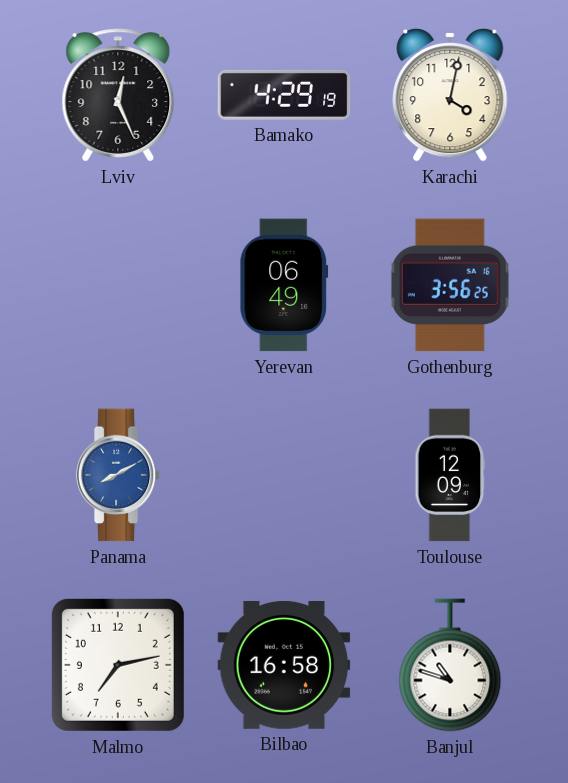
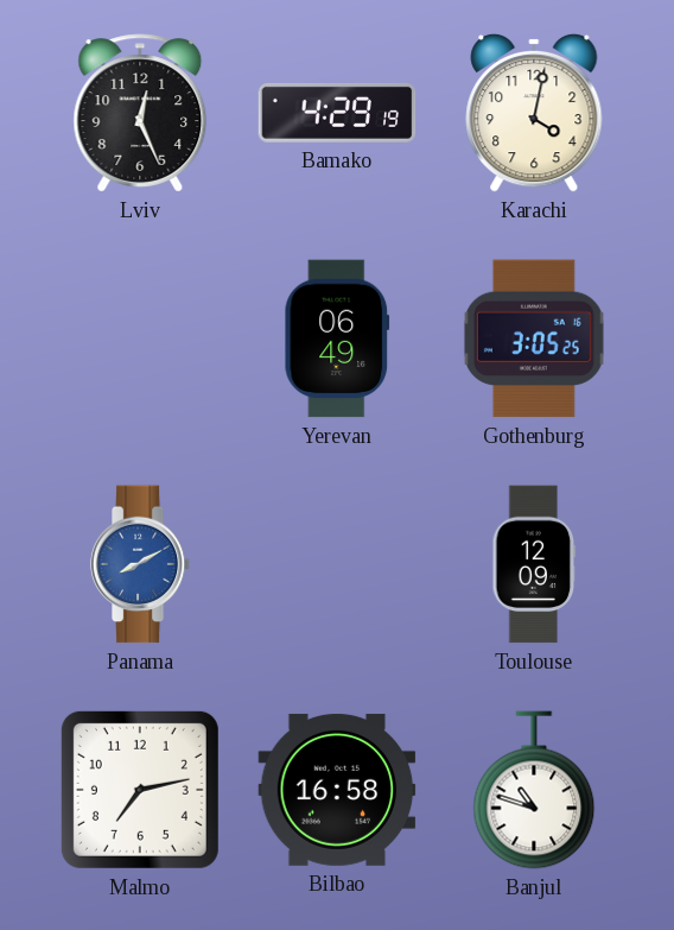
Gothenburg: 3:56 -> 3:05
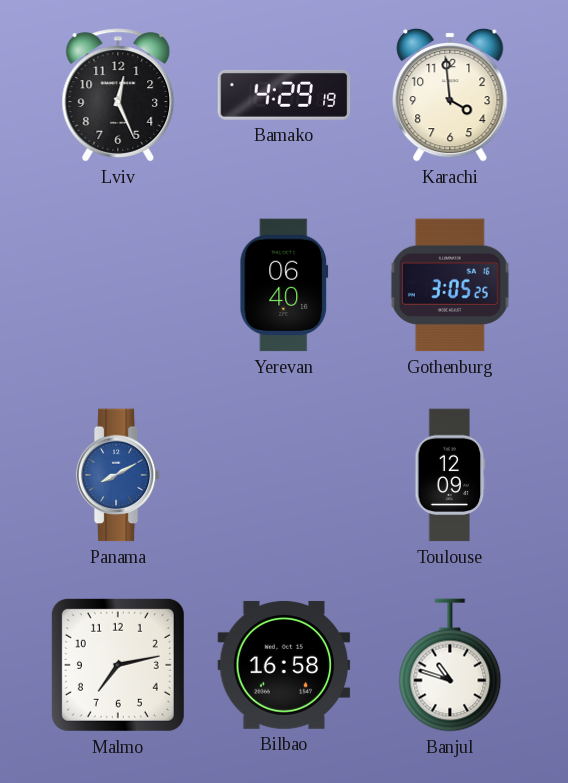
Karachi: 4:02 -> 3:59
Yerevan: 06:49 -> 06:40
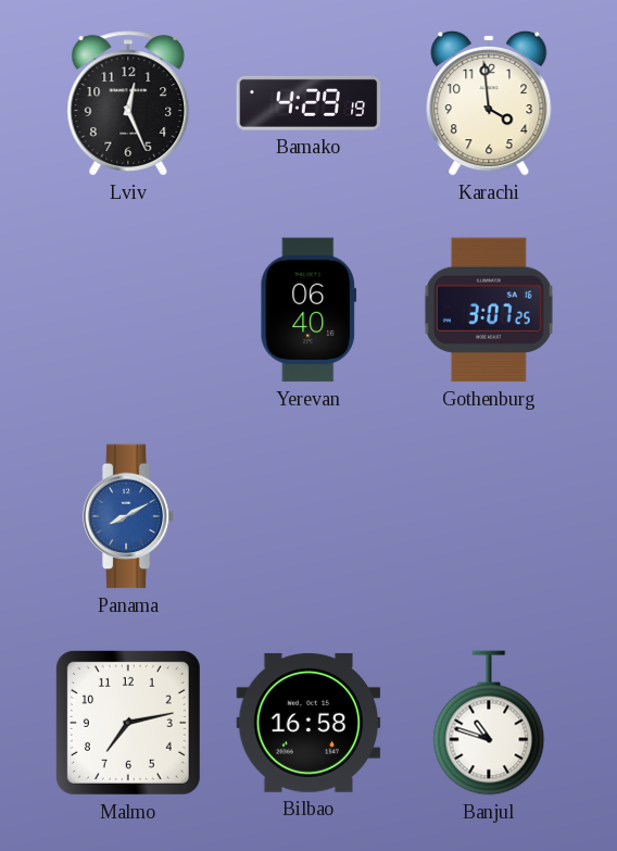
Gothenburg: 3:05 -> 3:07
Toulouse: 12:09 -> none
